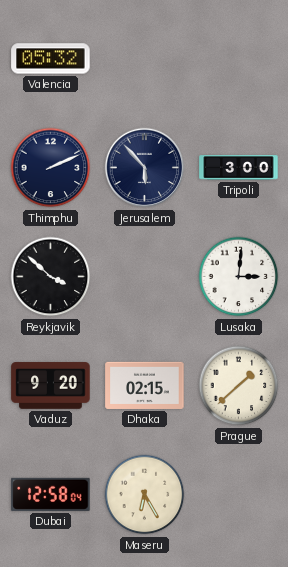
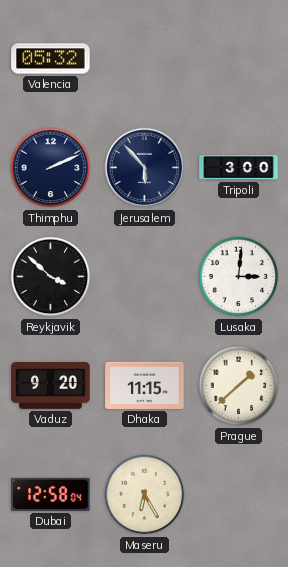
Dhaka: 02:15 -> 11:15
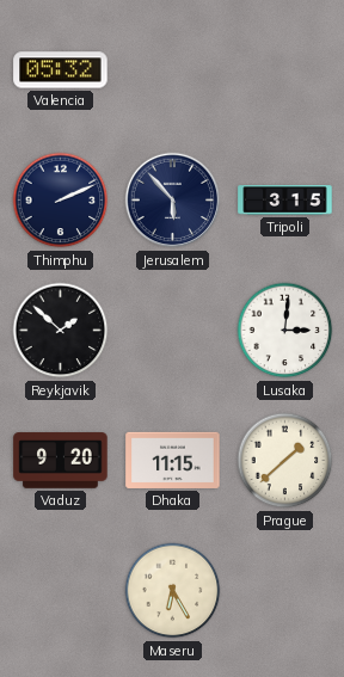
Tripoli: 3:00 -> 3:15
Reykjavik: 3:52 -> 1:52
Dubai: 12:58 -> none
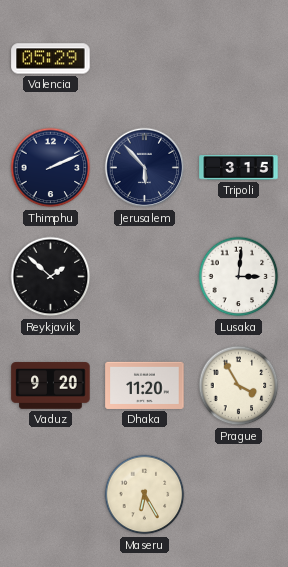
Valencia: 05:32 -> 05:29
Dhaka: 11:15 -> 11:20
Prague: 1:38 -> 3:55
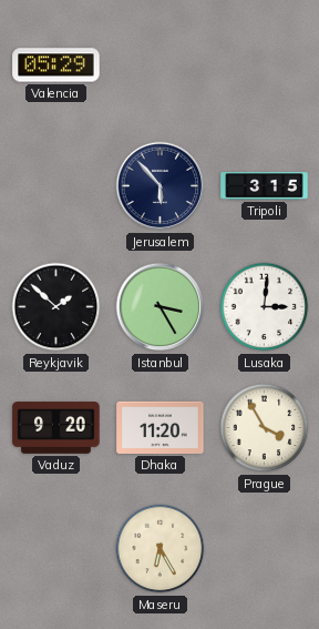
Thimphu: 2:11 -> none
Istanbul: none -> 3:25
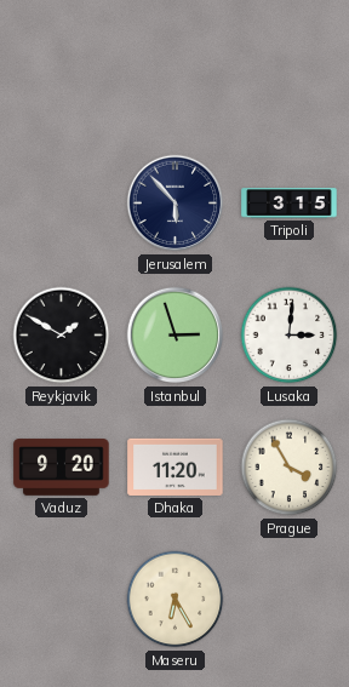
Valencia: 05:29 -> none
Reykjavik: 1:52 -> 1:50
Istanbul: 3:25 -> 2:57
